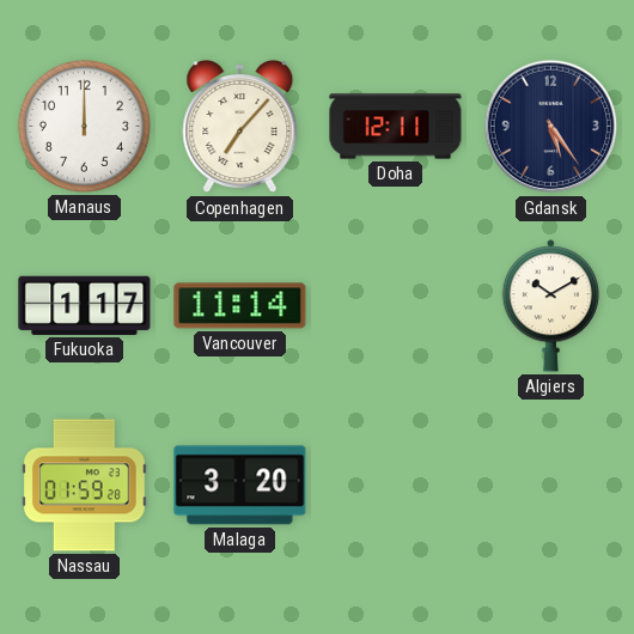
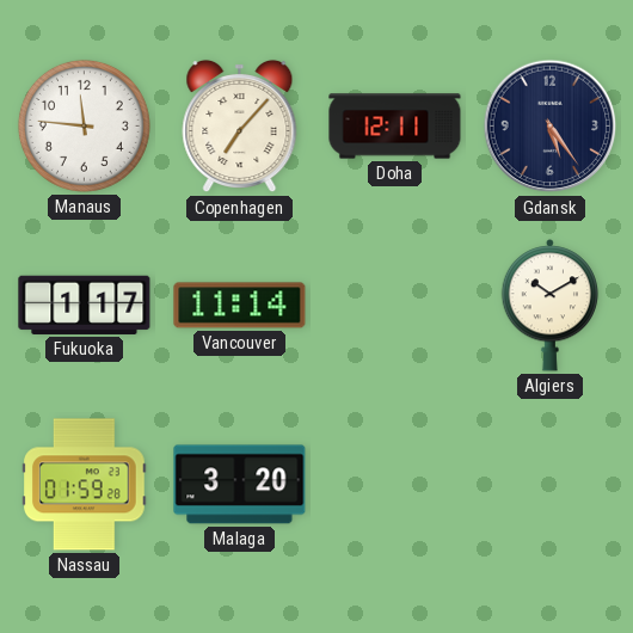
Manaus: 12:00 -> 11:46
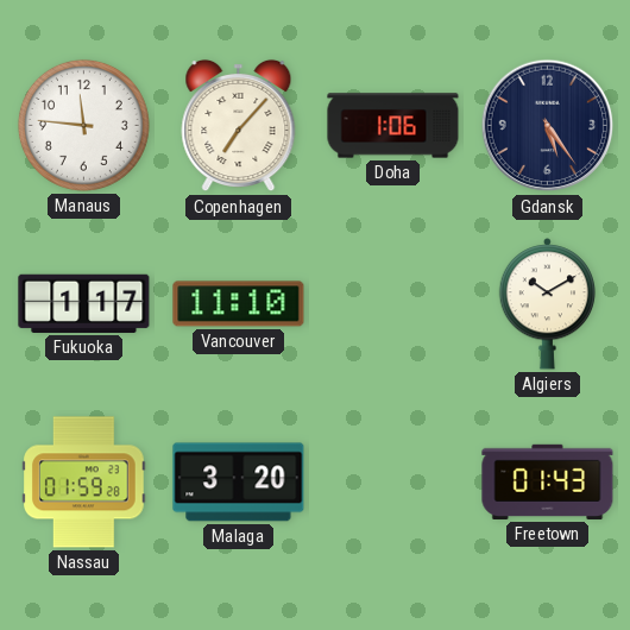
Doha: 12:11 -> 1:06
Vancouver: 11:14 -> 11:10
Freetown: none -> 01:43
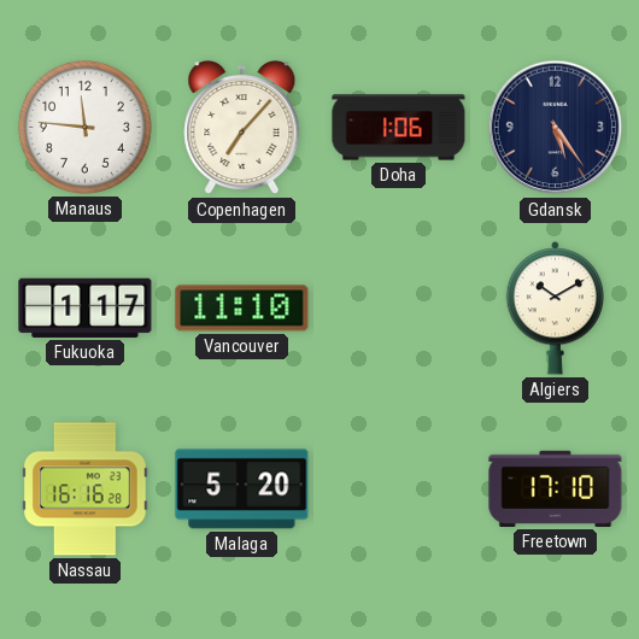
Nassau: 01:59 -> 16:16
Malaga: 3:20 -> 5:20
Freetown: 01:43 -> 17:10
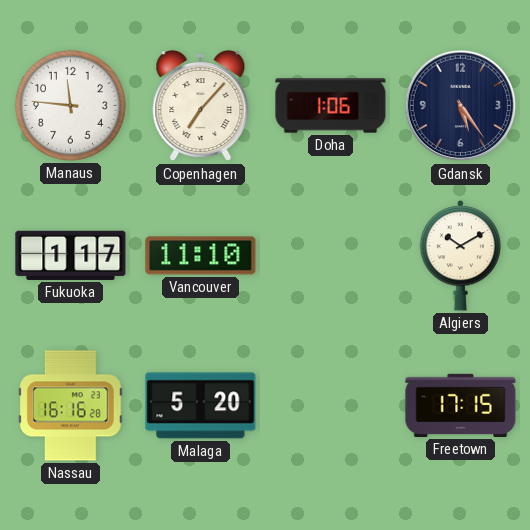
Freetown: 17:10 -> 17:15
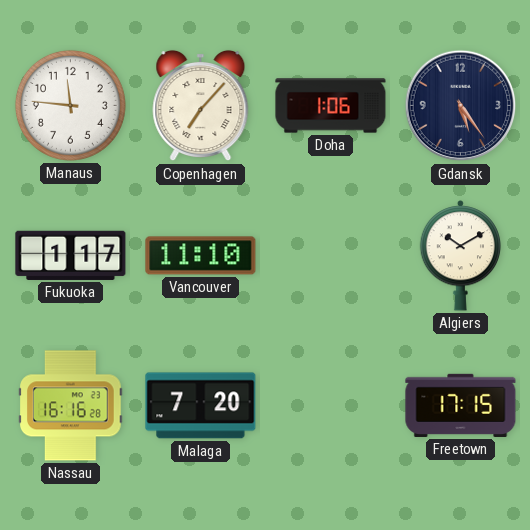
Malaga: 5:20 -> 7:20
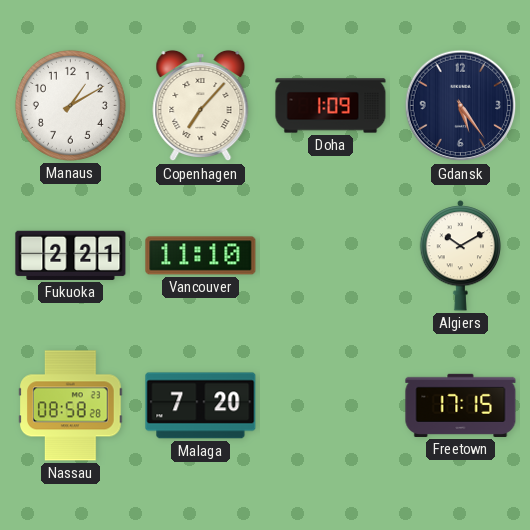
Manaus: 11:46 -> 1:10
Doha: 1:06 -> 1:09
Fukuoka: 1:17 -> 2:21
Nassau: 16:16 -> 08:58
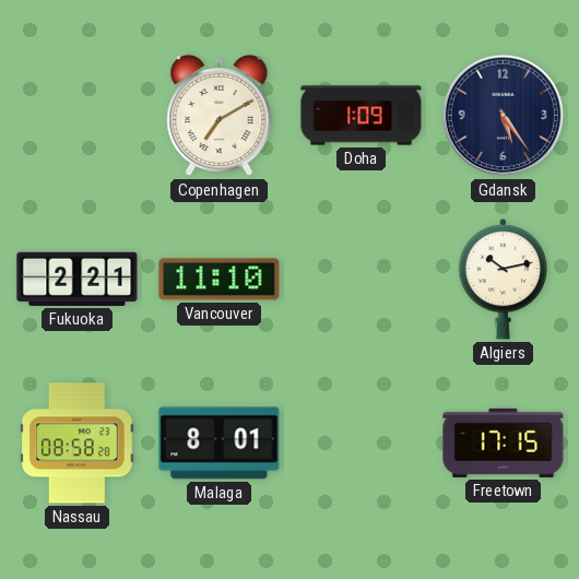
Manaus: 1:10 -> none
Copenhagen: 7:07 -> 7:10
Algiers: 10:10 -> 10:13
Malaga: 7:20 -> 8:01
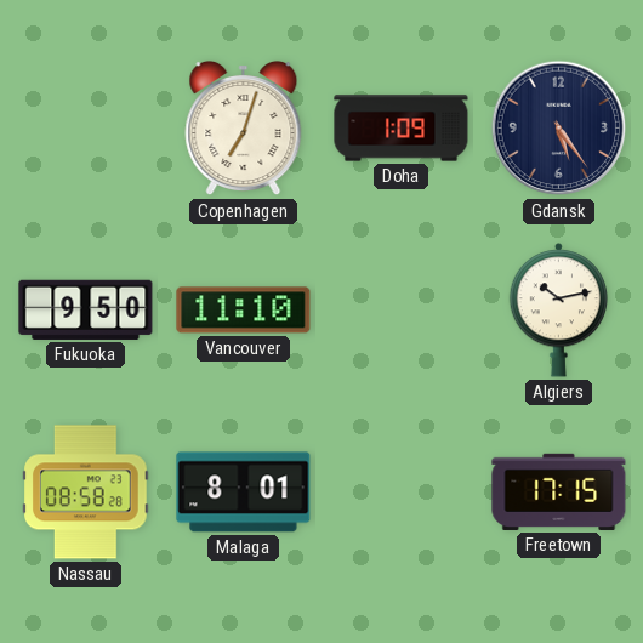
Copenhagen: 7:10 -> 7:03
Fukuoka: 2:21 -> 9:50
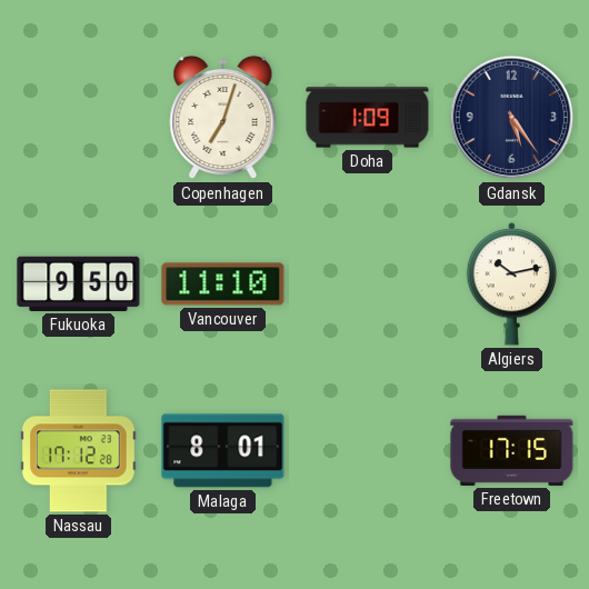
Nassau: 08:58 -> 17:12
